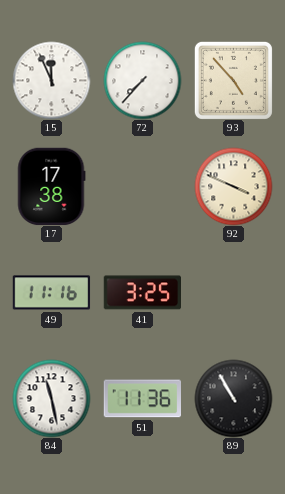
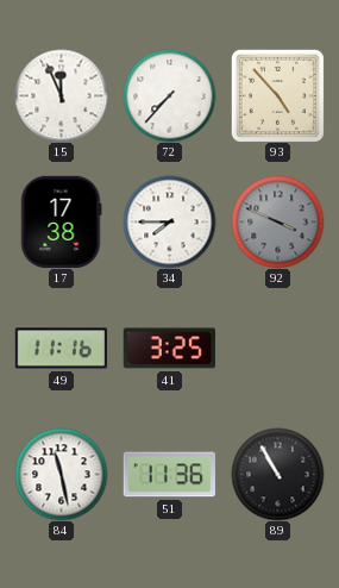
34: none -> 7:45
92 dial: cream -> grey
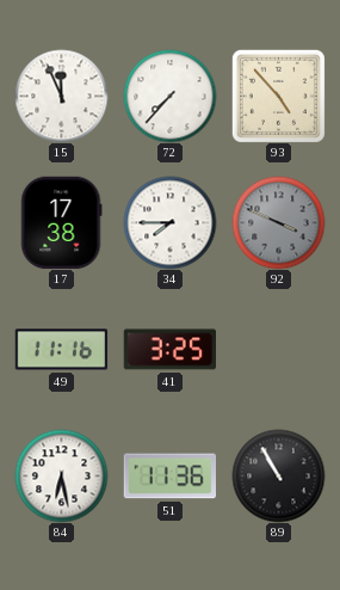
84: 11:28 -> 6:28
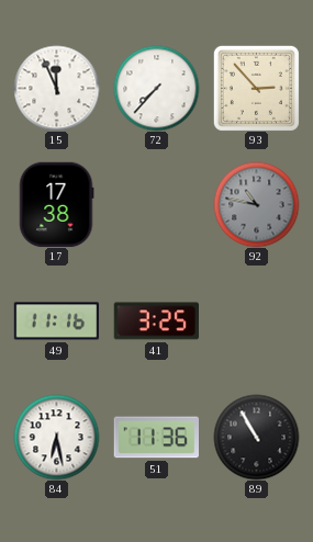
93: 4:53 -> 2:53
34: 7:45 -> none
92: 3:49 -> 10:47
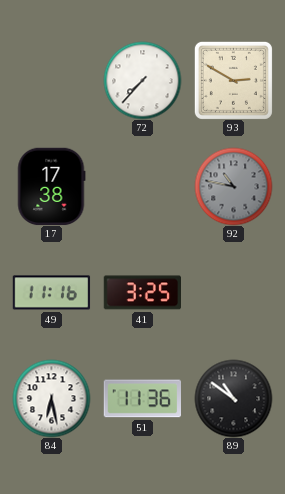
15: 11:56 -> none
93: 2:53 -> 2:50
89: 10:55 -> 10:51
